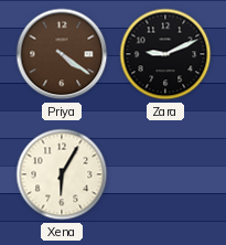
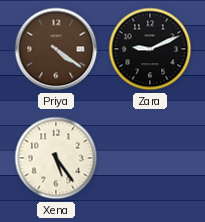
Xena: 6:05 -> 5:24
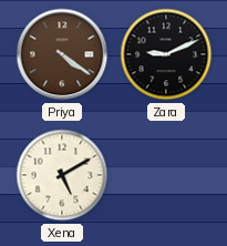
Xena: 5:24 -> 5:10
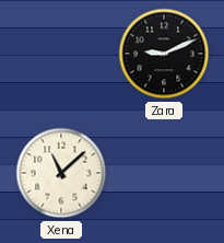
Priya: 4:21 -> none
Xena: 5:10 -> 11:08
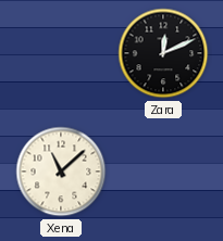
Zara: 9:11 -> 12:11
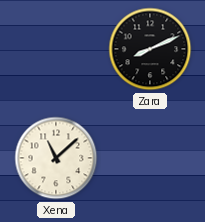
Zara: 12:11 -> 8:11
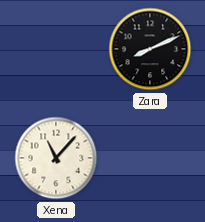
Xena: 11:08 -> 11:07
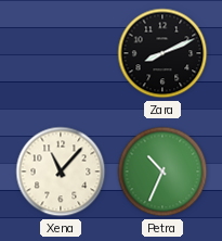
Petra: none -> 10:34
